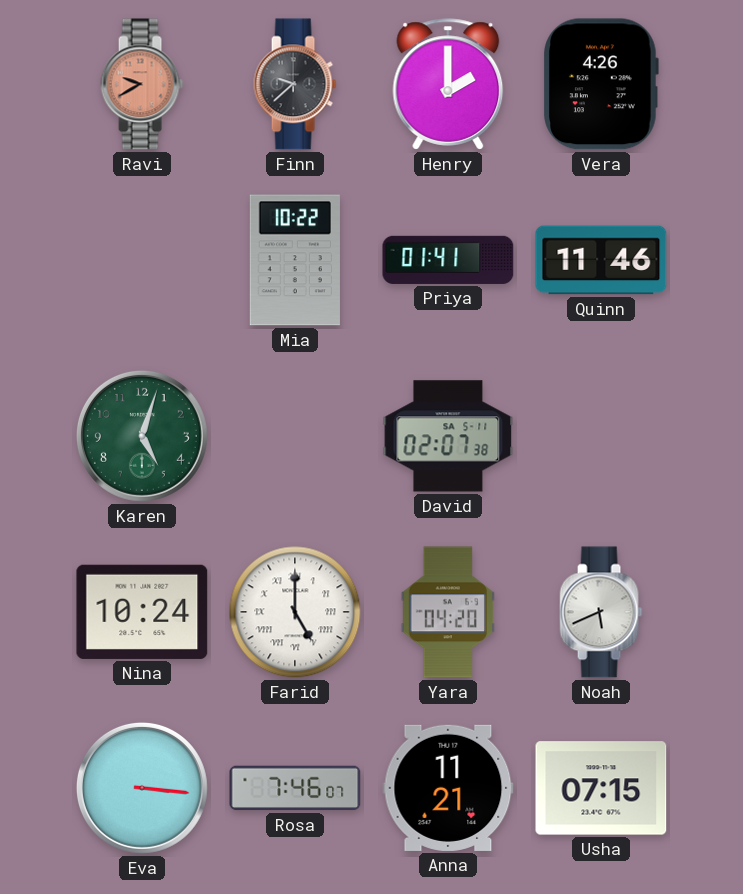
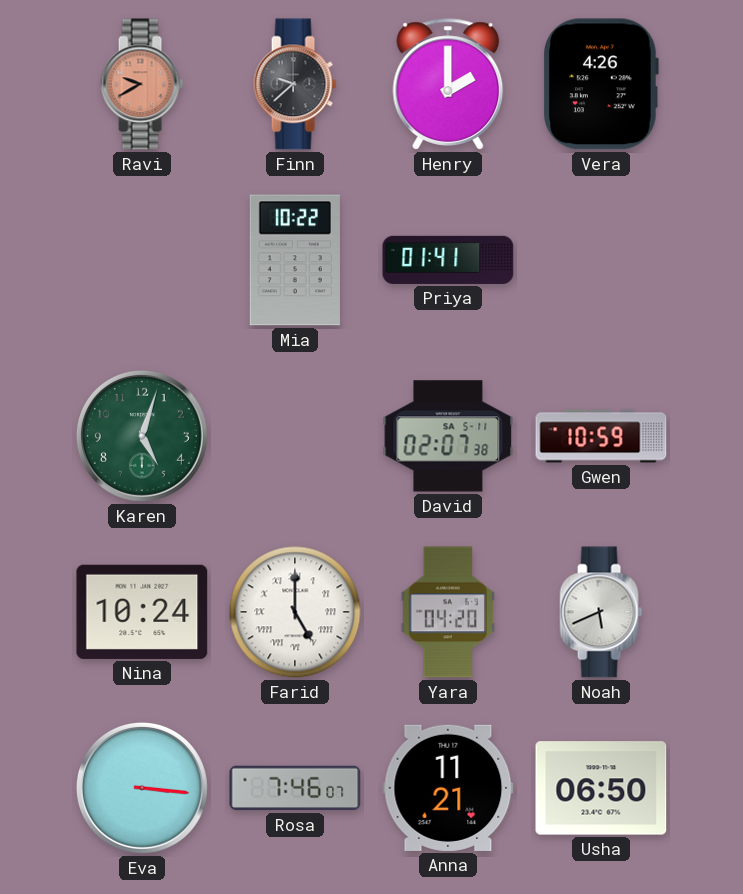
Quinn: 11:46 -> none
Gwen: none -> 10:59
Usha: 07:15 -> 06:50
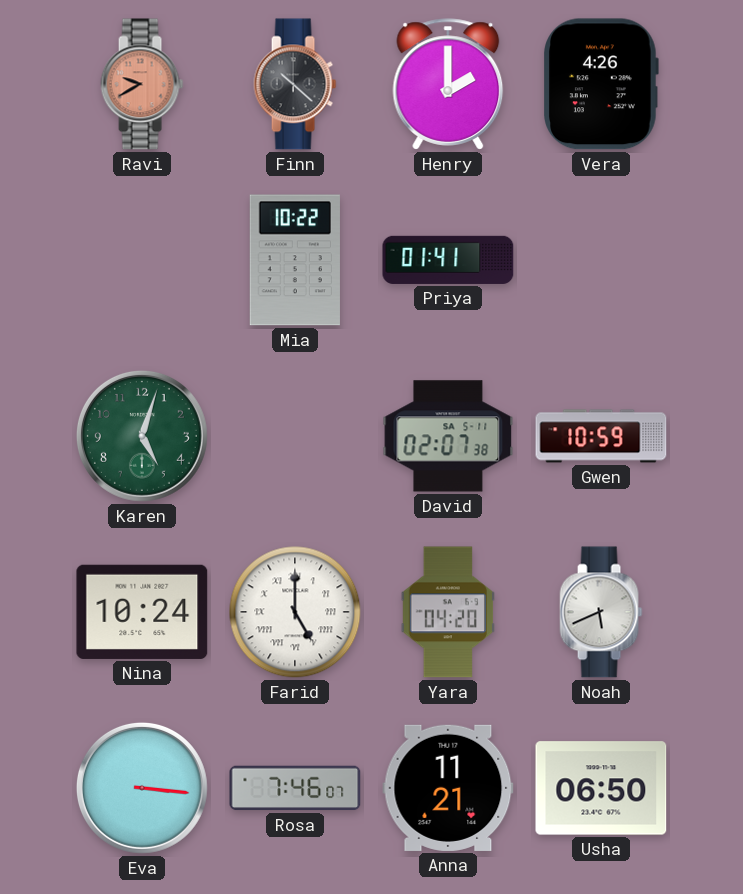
Finn: 9:38 -> 10:22
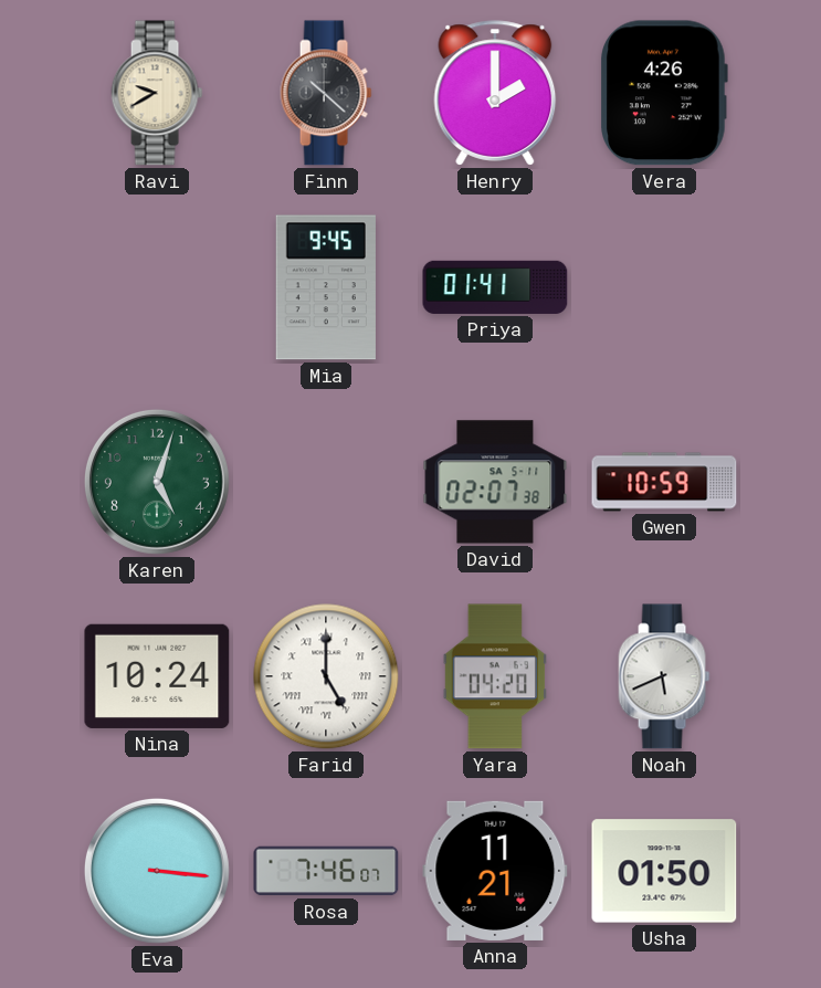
Ravi dial: salmon -> cream
Mia: 10:22 -> 9:45
Usha: 06:50 -> 01:50
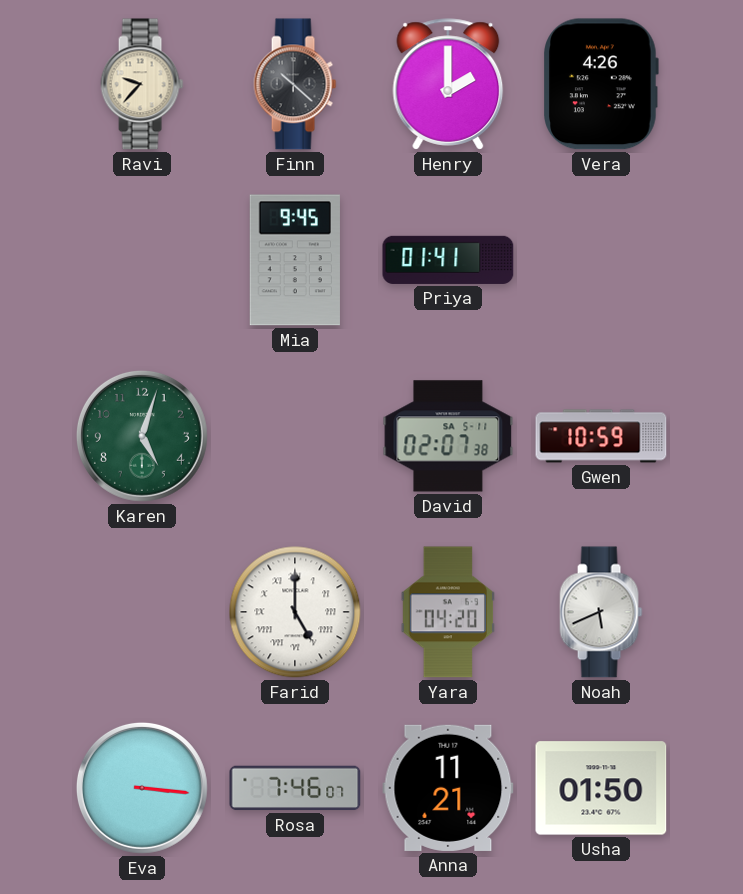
Ravi: 9:40 -> 9:37
Nina: 10:24 -> none
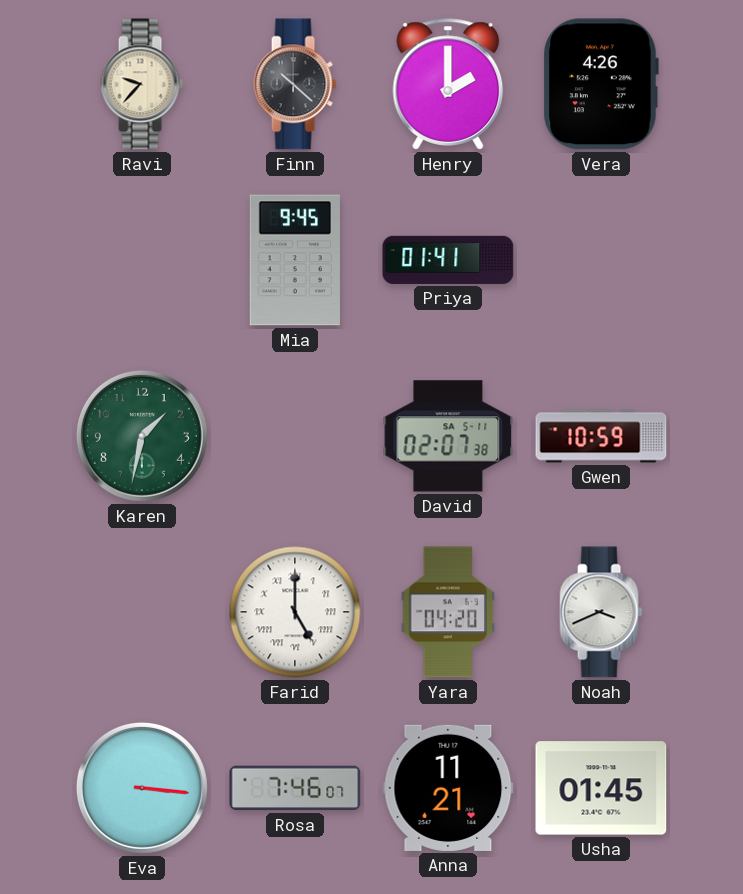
Karen: 5:03 -> 1:32
Noah: 5:41 -> 3:41
Usha: 01:50 -> 01:45
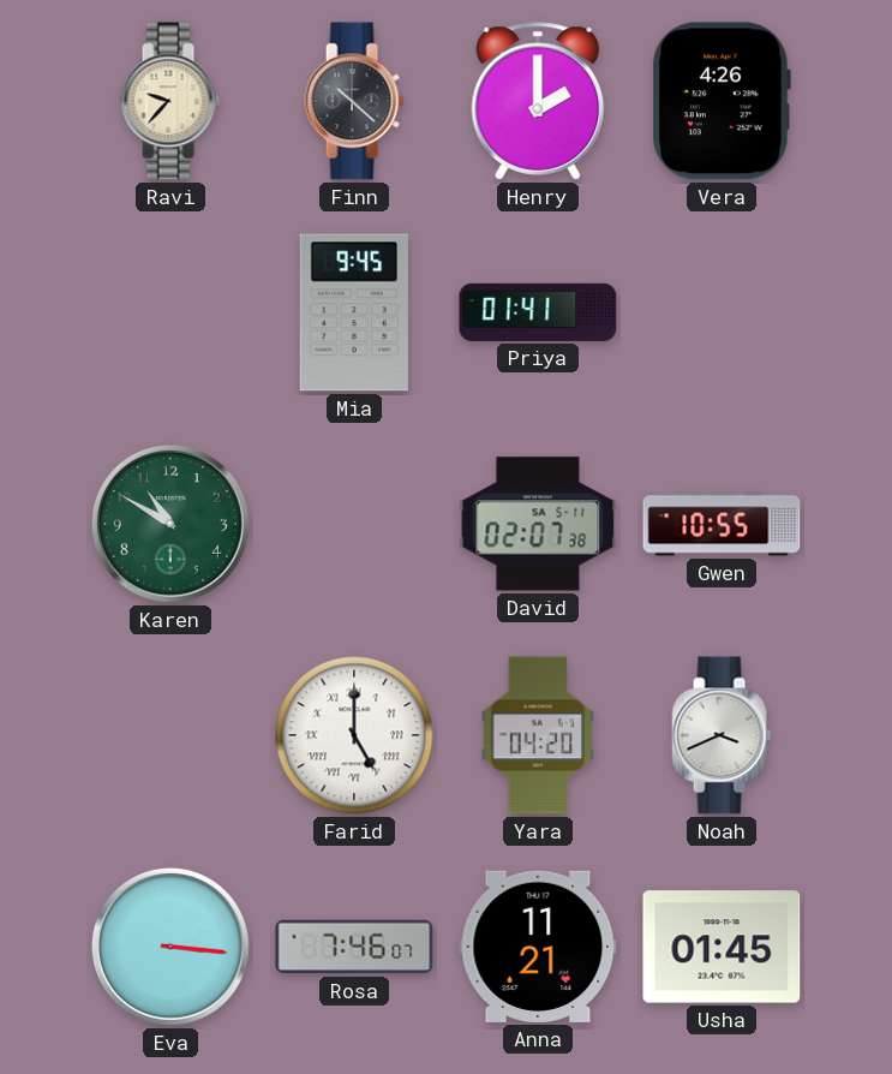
Karen: 1:32 -> 10:50
Gwen: 10:59 -> 10:55
